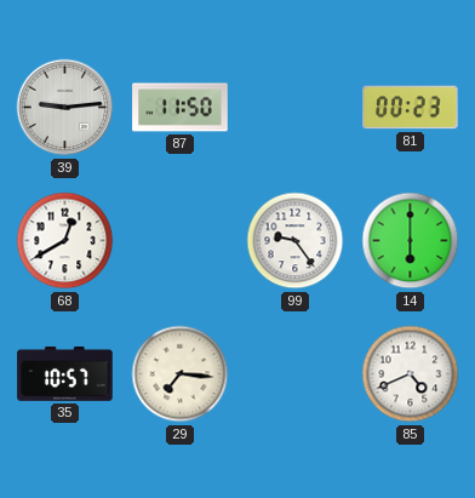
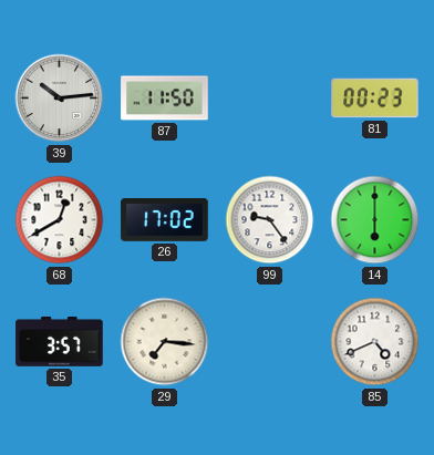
39: 9:14 -> 10:14
26: none -> 17:02
35: 10:57 -> 3:57
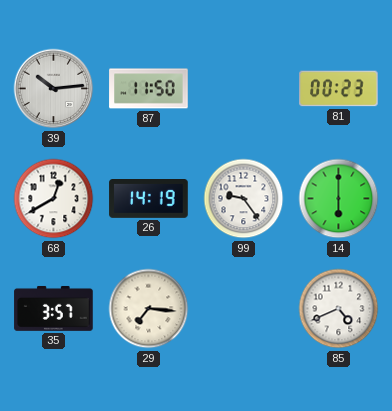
26: 17:02 -> 14:19
